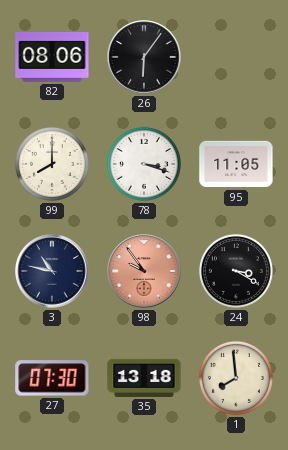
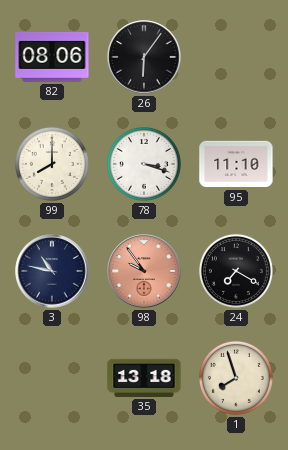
95: 11:05 -> 11:10
24: 3:20 -> 7:20
27: 07:30 -> none
1: 7:59 -> 7:57
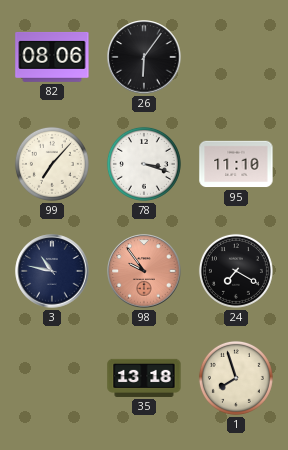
99: 8:00 -> 7:07
